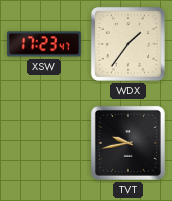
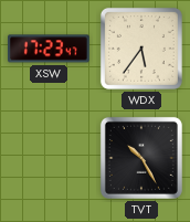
WDX: 1:36 -> 5:36
TVT: 9:43 -> 10:25
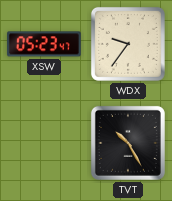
XSW: 17:23 -> 05:23
WDX: 5:36 -> 9:36
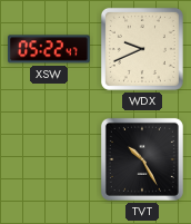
XSW: 05:23 -> 05:22
WDX: 9:36 -> 9:41
